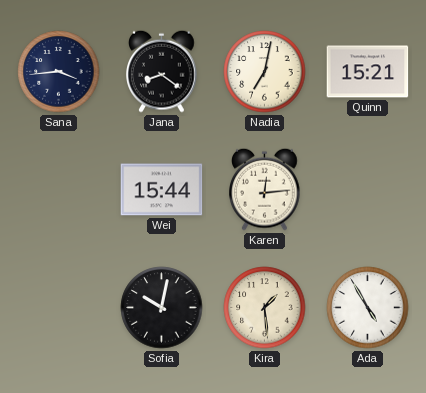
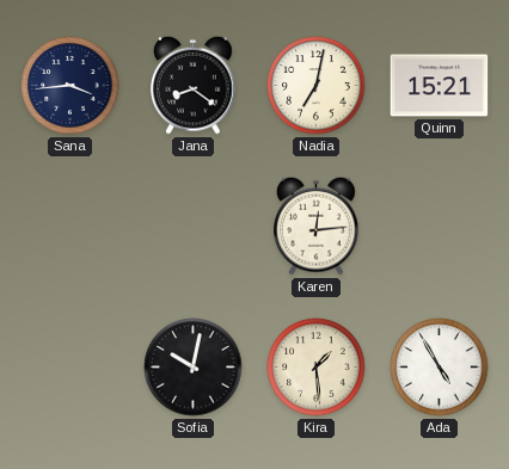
Wei: 15:44 -> none
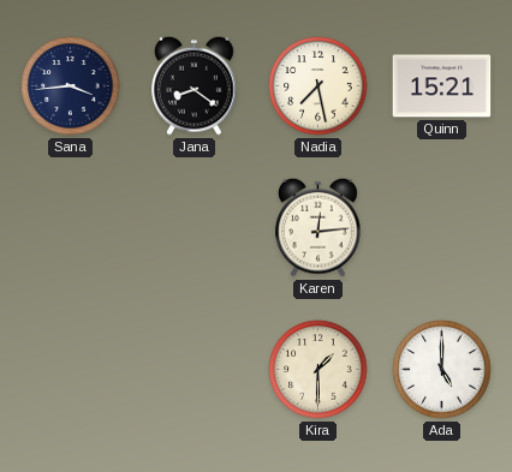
Nadia: 7:02 -> 7:28
Sofia: 10:02 -> none
Kira: 1:29 -> 1:30
Ada: 4:55 -> 5:00
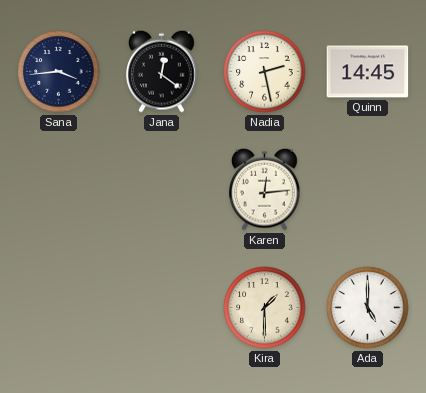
Jana: 8:21 -> 12:21
Nadia: 7:28 -> 2:28
Quinn: 15:21 -> 14:45
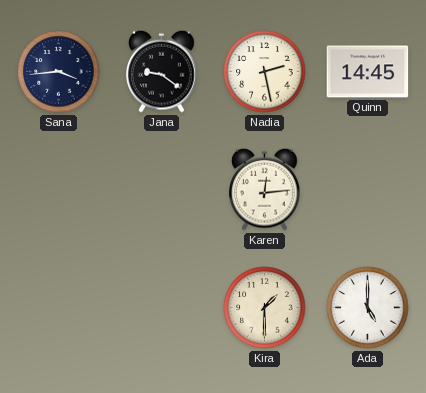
Jana: 12:21 -> 9:21
